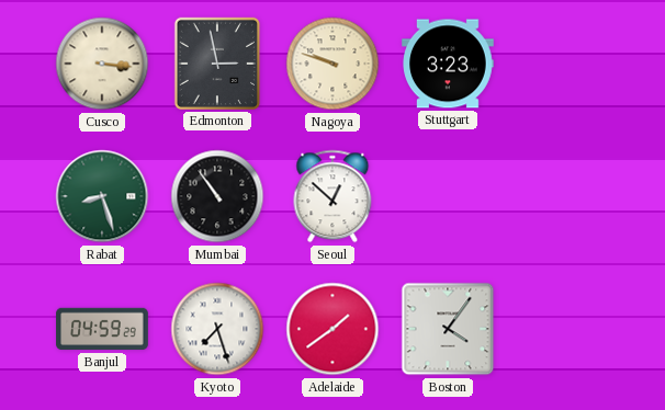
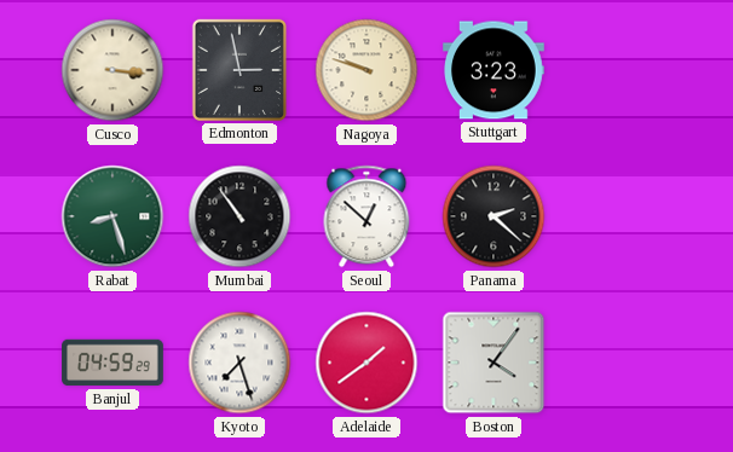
Panama: none -> 2:22
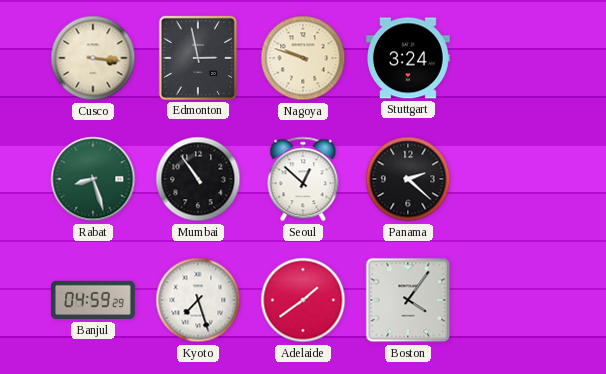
Stuttgart: 3:23 -> 3:24
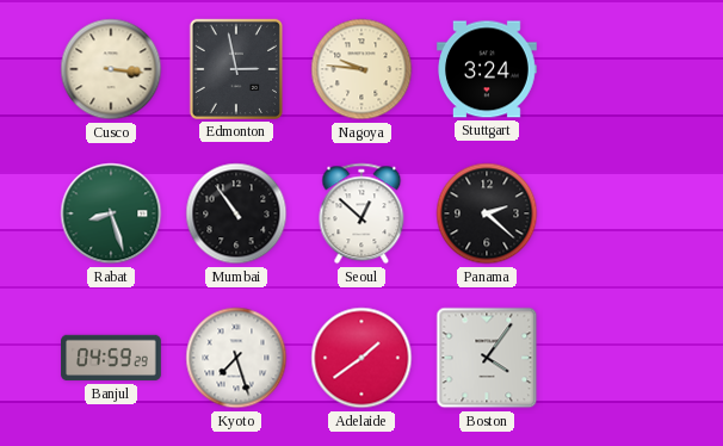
Nagoya: 9:48 -> 9:46
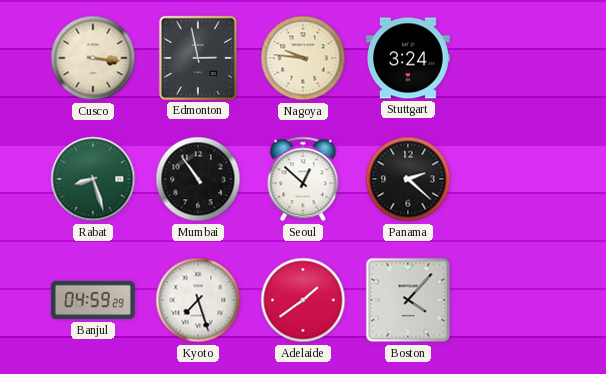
Boston: 4:06 -> 4:07
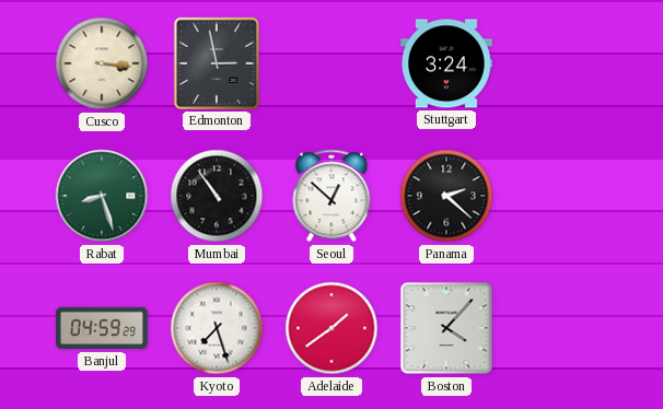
Nagoya: 9:46 -> none
